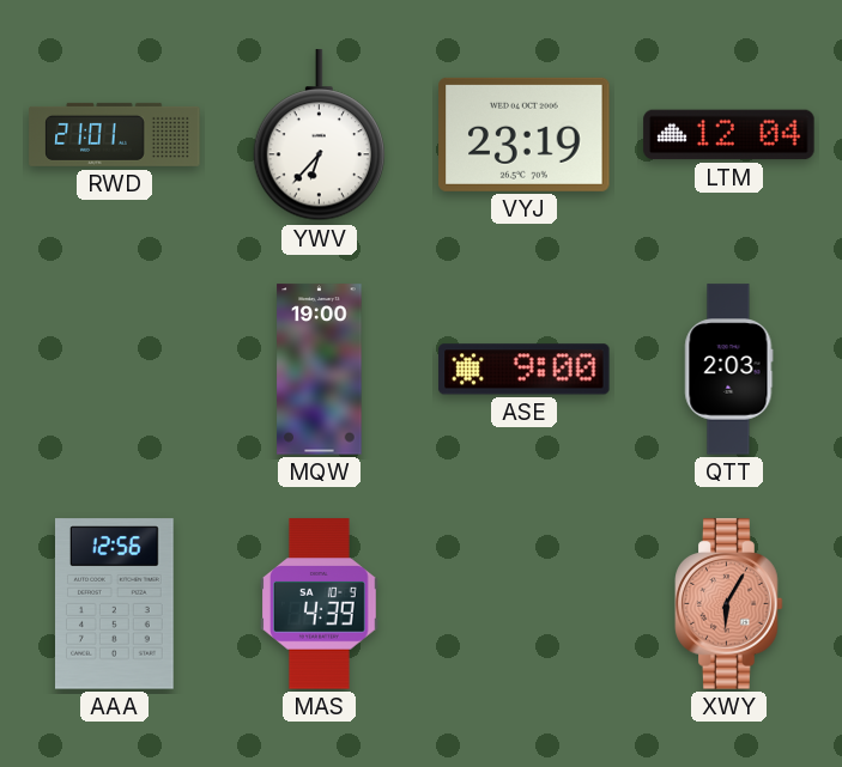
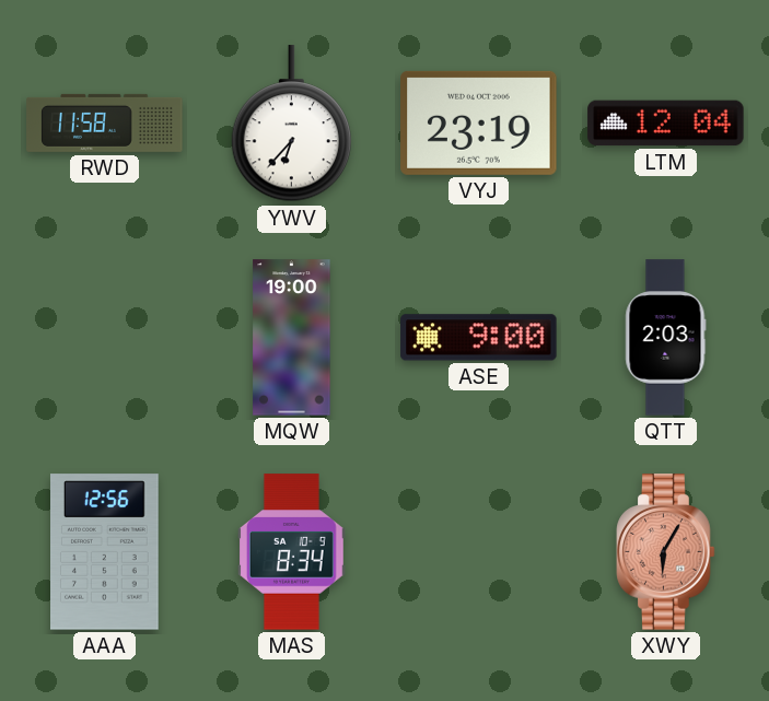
RWD: 21:01 -> 11:58
MAS: 4:39 -> 8:34
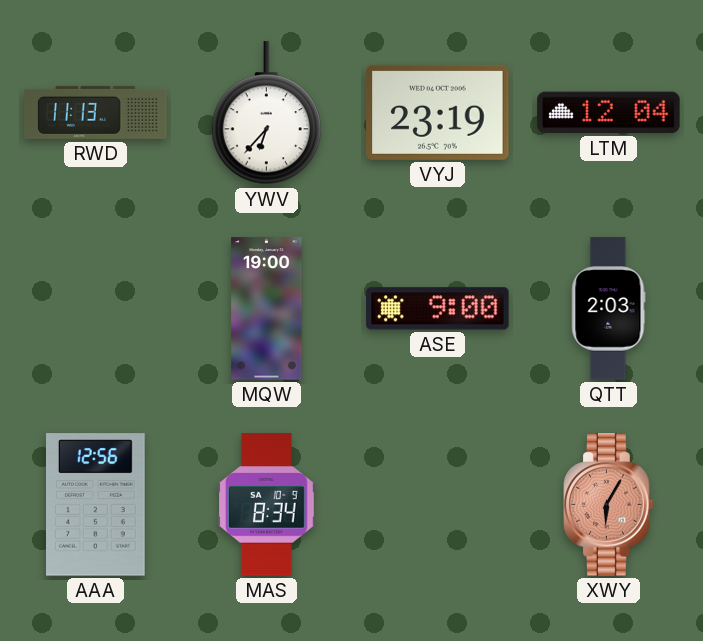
RWD: 11:58 -> 11:13
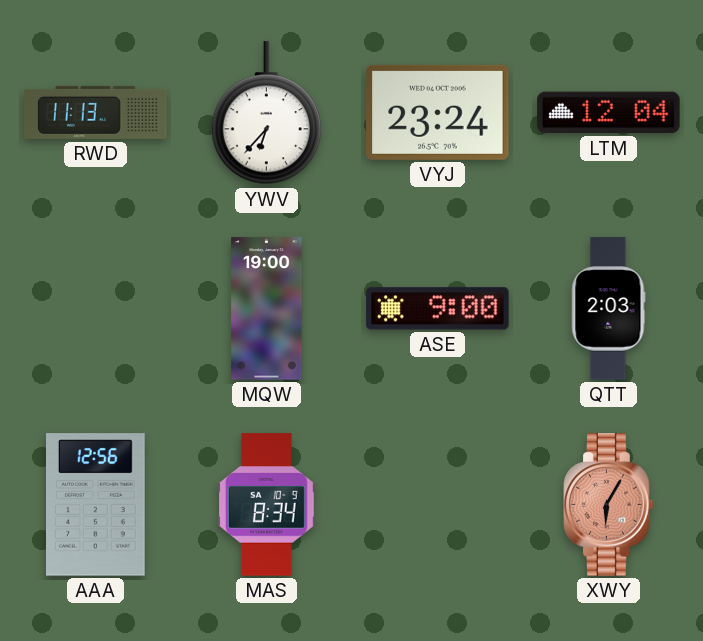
VYJ: 23:19 -> 23:24
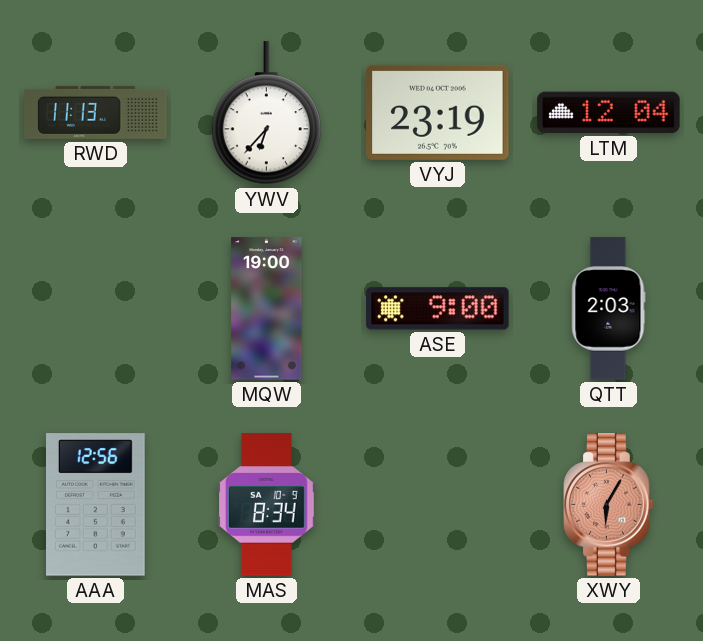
VYJ: 23:24 -> 23:19
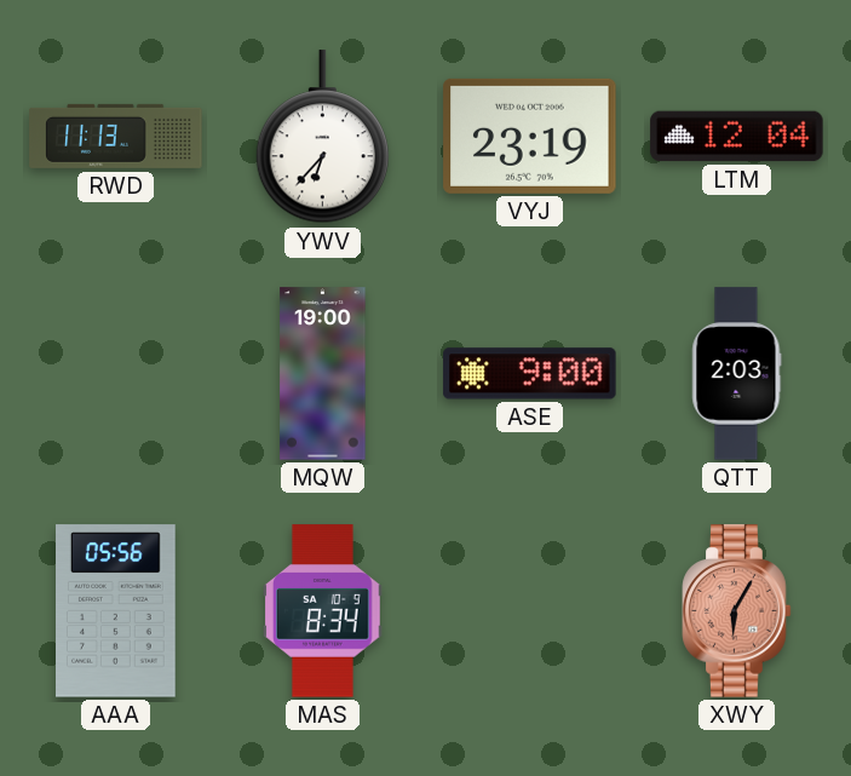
AAA: 12:56 -> 05:56
